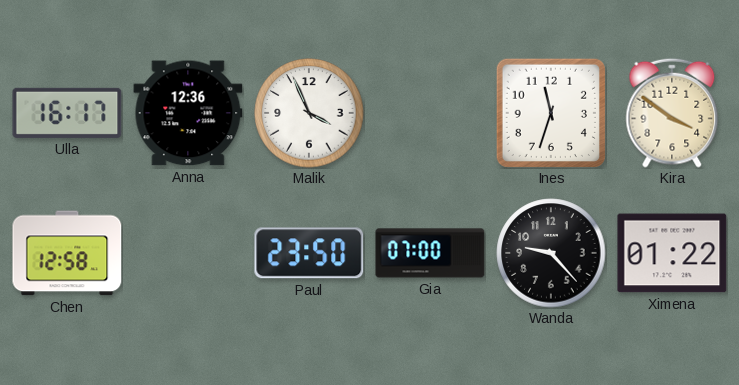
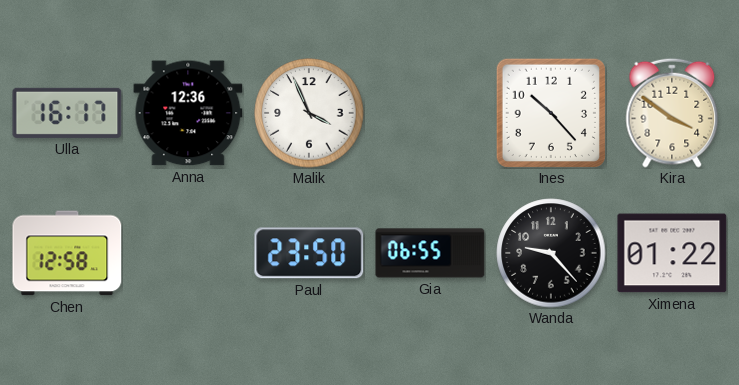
Ines: 11:33 -> 10:23
Gia: 07:00 -> 06:55
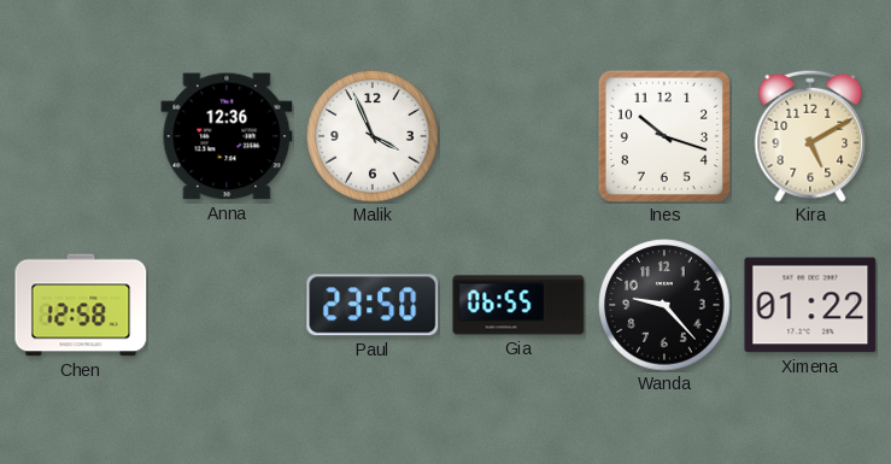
Ulla: 16:17 -> none
Ines: 10:23 -> 10:18
Kira: 3:51 -> 5:10
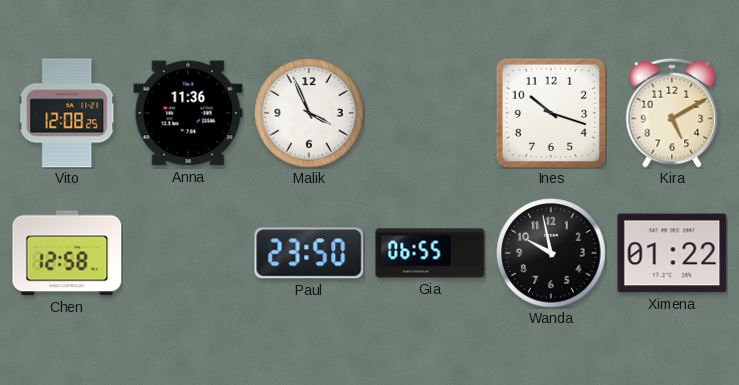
Vito: none -> 12:08
Anna: 12:36 -> 11:36
Wanda: 9:23 -> 9:58
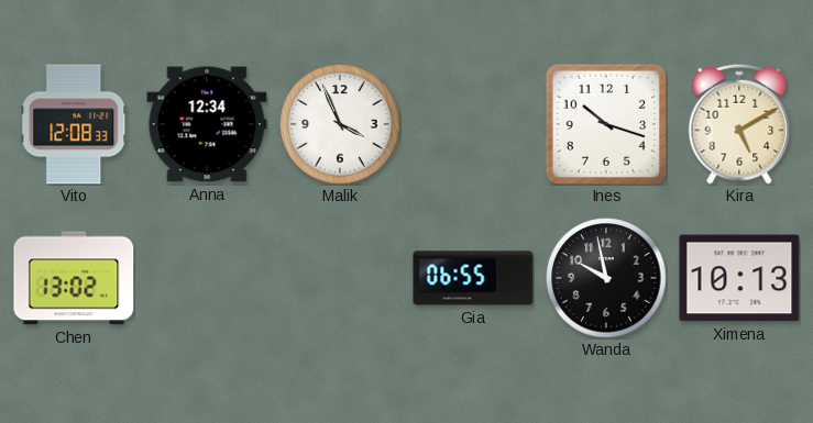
Vito: 12:08:25 -> 12:08:33
Anna: 11:36 -> 12:34
Chen: 12:58 -> 13:02
Paul: 23:50 -> none
Ximena: 01:22 -> 10:13
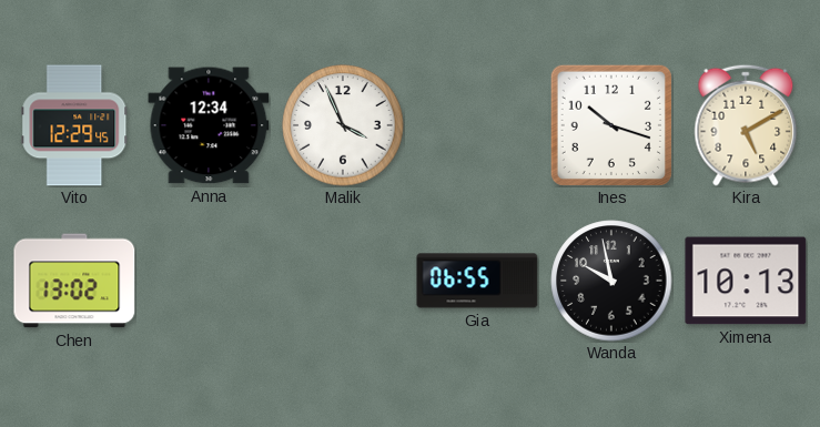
Vito: 12:08 -> 12:29
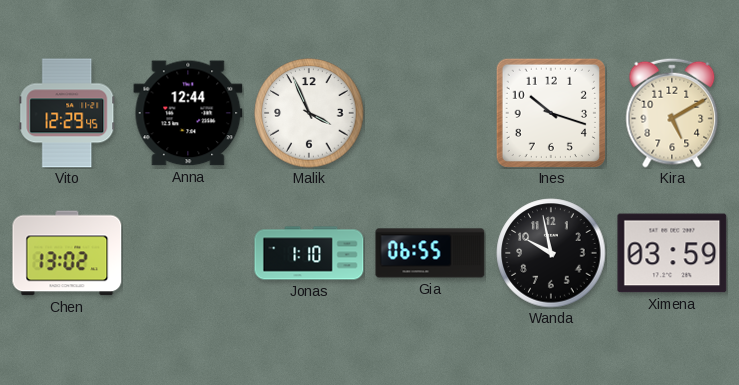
Anna: 12:34 -> 12:44
Jonas: none -> 1:10
Ximena: 10:13 -> 03:59
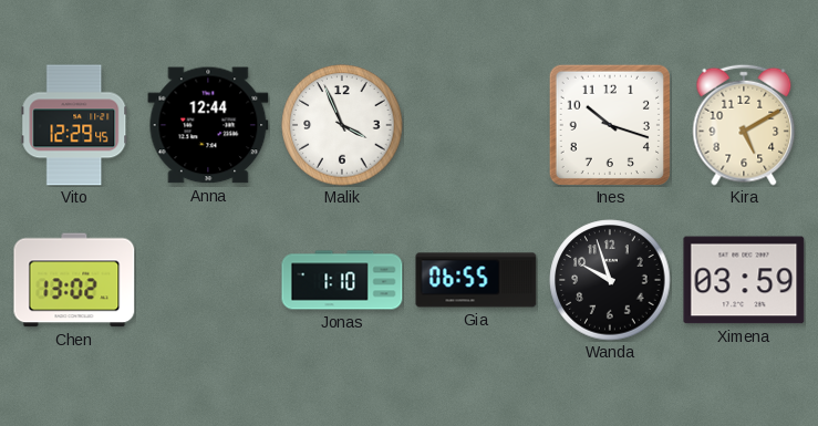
Wanda: 9:58 -> 9:57
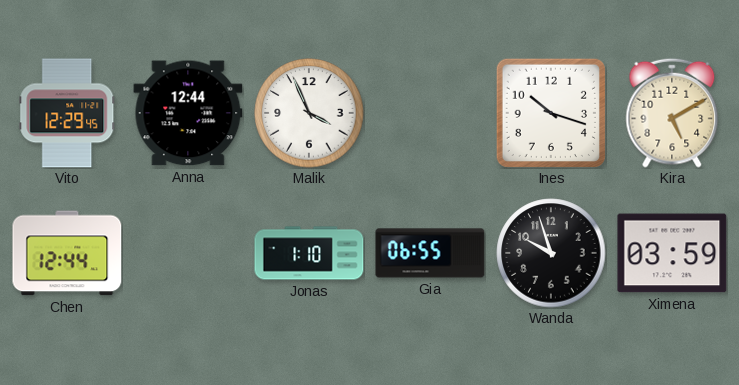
Chen: 13:02 -> 12:44
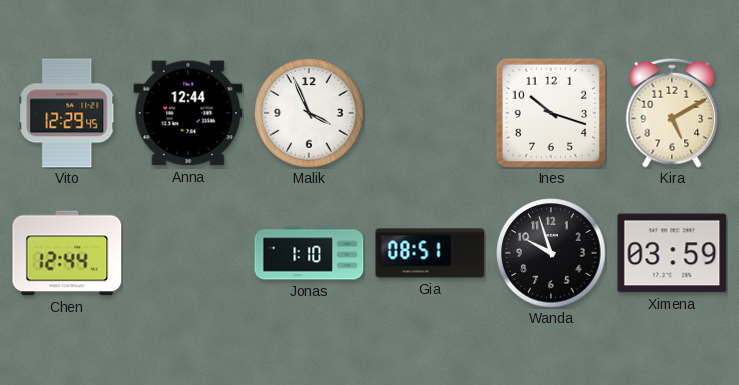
Gia: 06:55 -> 08:51
